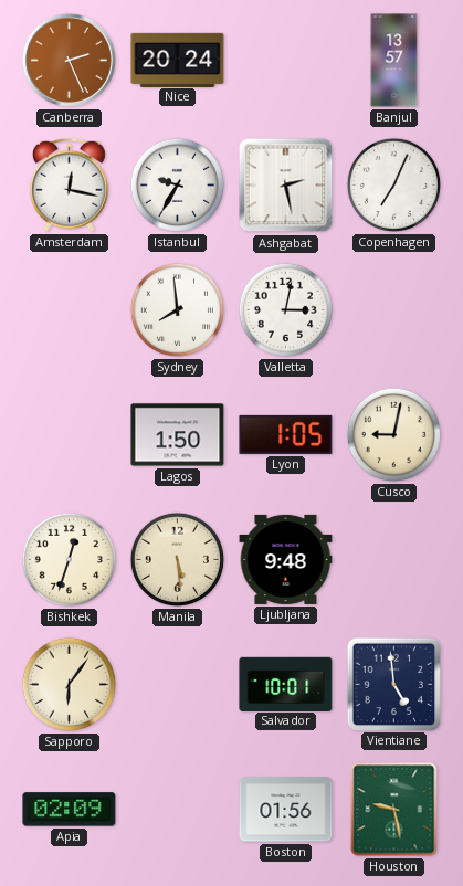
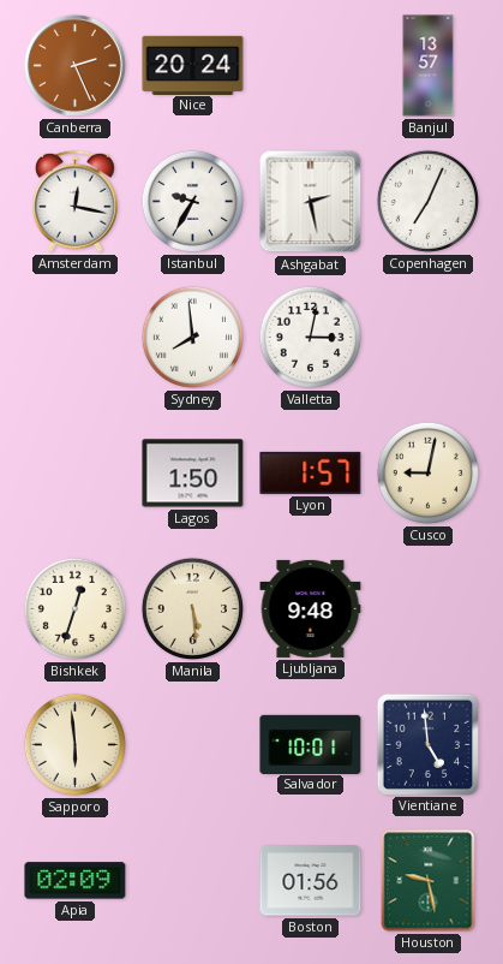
Lyon: 1:05 -> 1:57
Sapporo: 6:06 -> 5:59
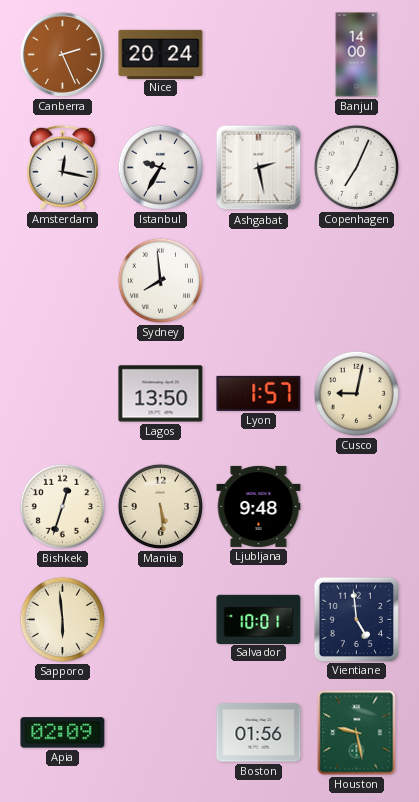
Banjul: 13:57 -> 14:00
Valletta: 3:02 -> none
Lagos: 1:50 -> 13:50
